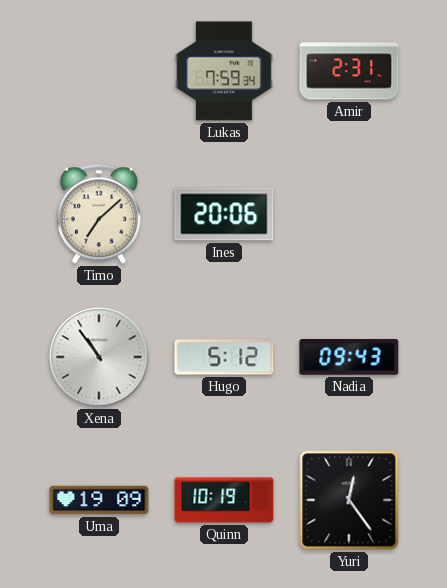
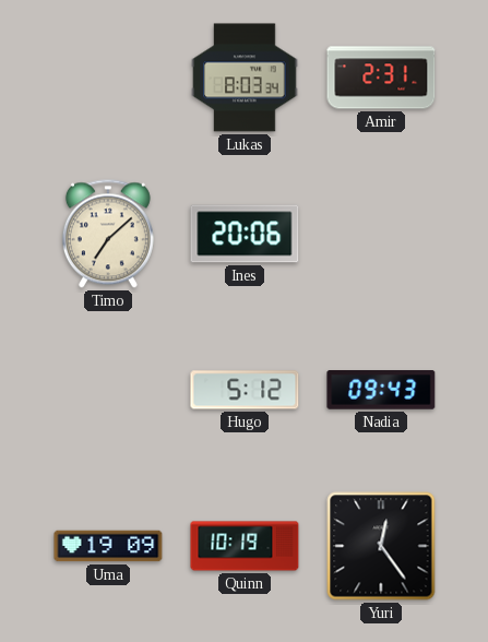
Lukas: 7:59 -> 8:03
Xena: 10:54 -> none
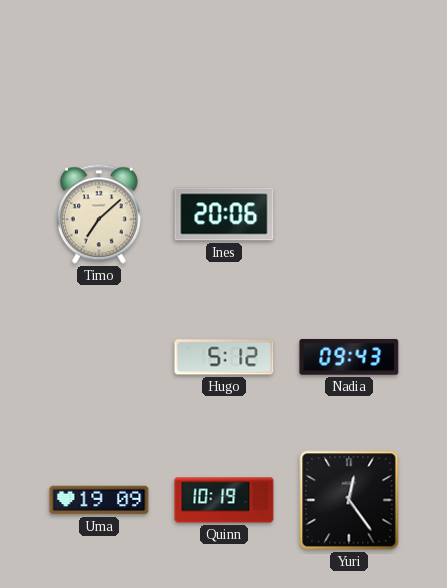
Lukas: 8:03 -> none
Amir: 2:31 -> none
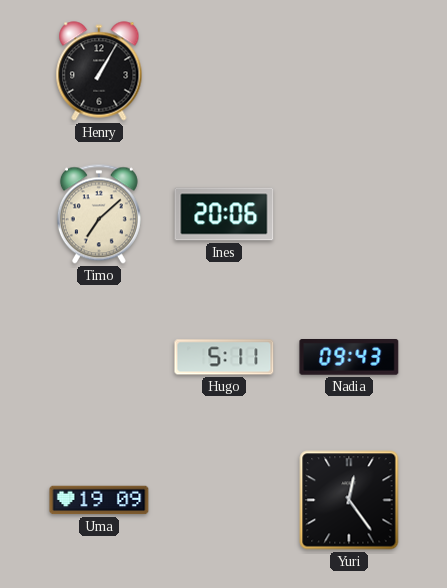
Henry: none -> 1:05
Hugo: 5:12 -> 5:11
Quinn: 10:19 -> none
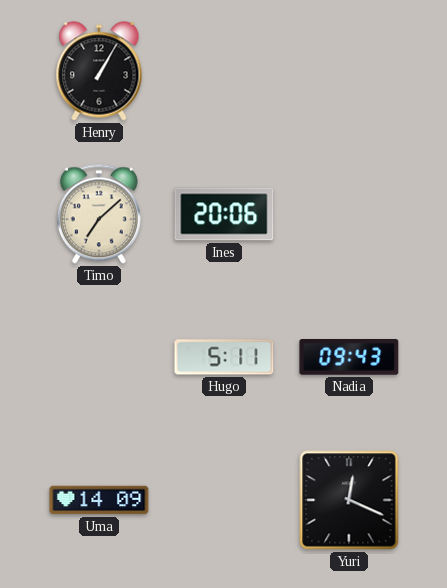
Uma: 19:09 -> 14:09
Yuri: 12:24 -> 12:19
